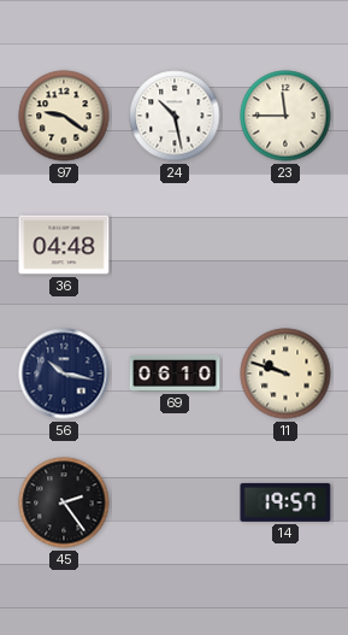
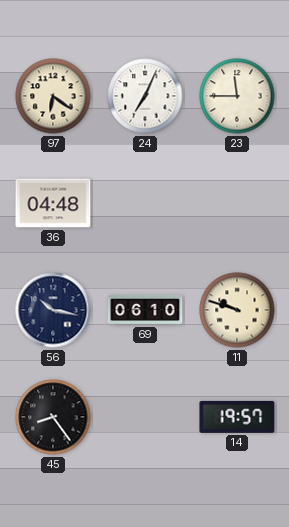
97: 9:21 -> 6:21
24: 10:28 -> 7:04
45: 2:24 -> 8:24
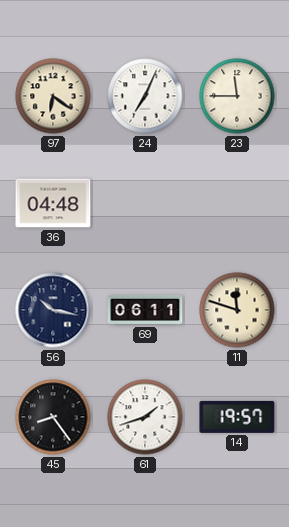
69: 06:10 -> 06:11
11: 9:48 -> 11:48
61: none -> 1:42
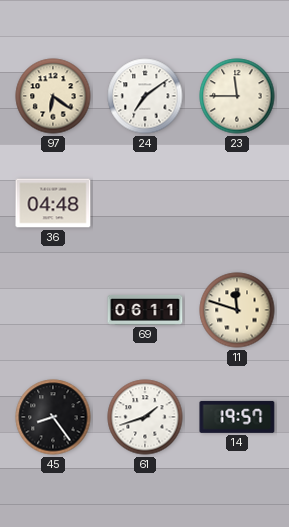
24: 7:04 -> 7:09
56: 10:17 -> none
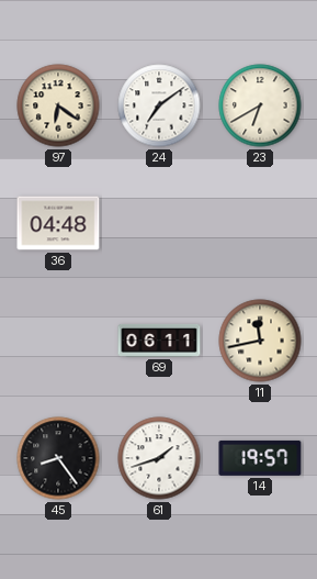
23: 11:45 -> 6:40
11: 11:48 -> 11:43
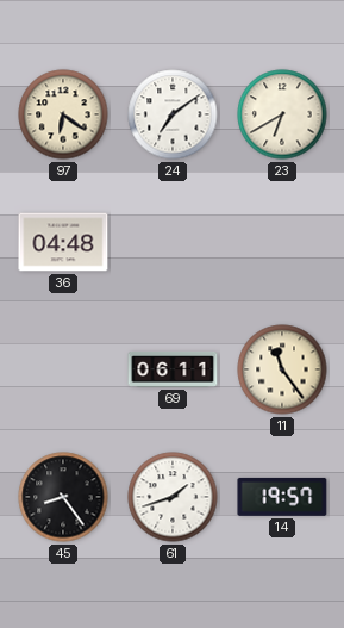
11: 11:43 -> 11:24
